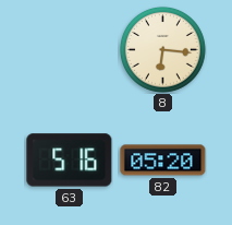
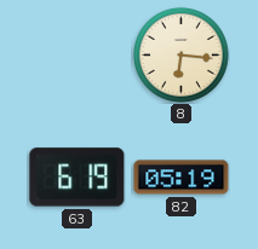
63: 5:16 -> 6:19
82: 05:20 -> 05:19
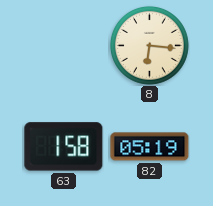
63: 6:19 -> 1:58
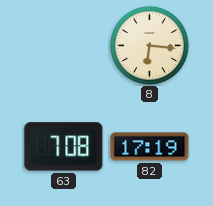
63: 1:58 -> 7:08
82: 05:19 -> 17:19
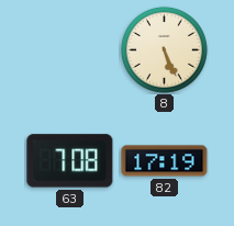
8: 6:16 -> 5:26
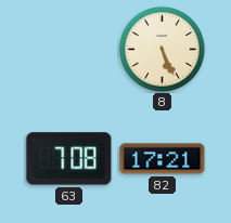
82: 17:19 -> 17:21
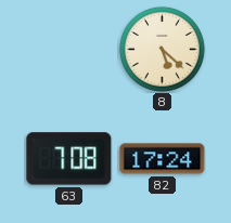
8: 5:26 -> 5:22
82: 17:21 -> 17:24
